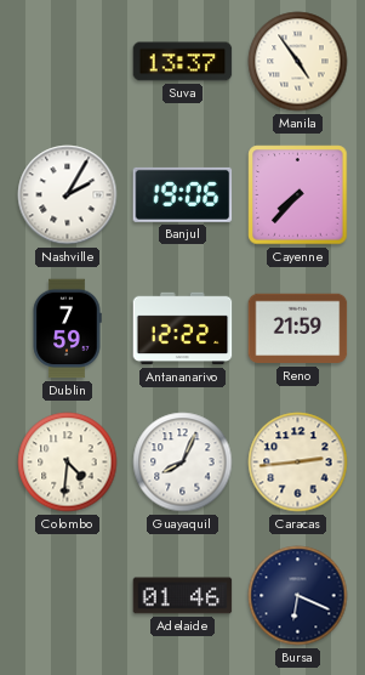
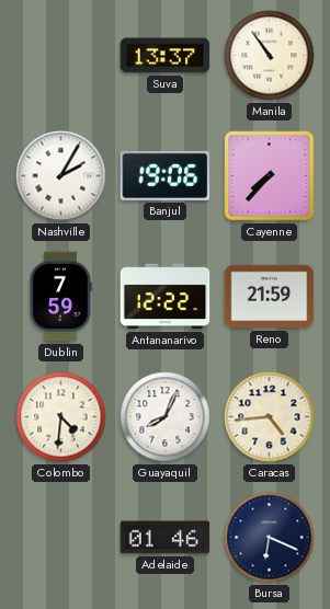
Manila: 4:54 -> 10:54
Caracas: 2:44 -> 4:44
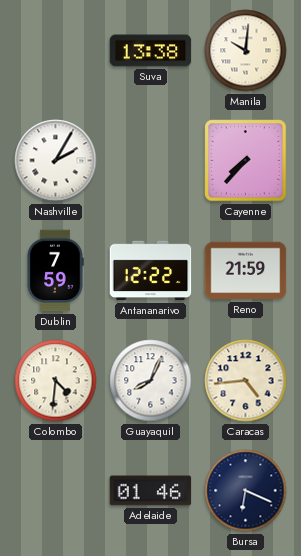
Suva: 13:37 -> 13:38
Manila: 10:54 -> 10:01
Banjul: 19:06 -> none
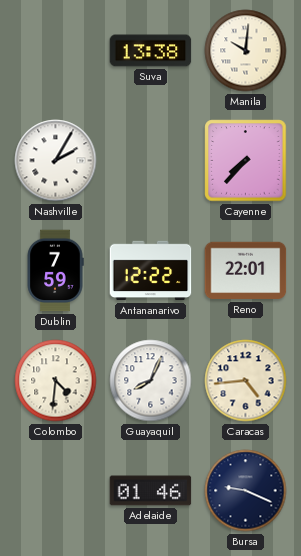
Reno: 21:59 -> 22:01
Bursa: 6:19 -> 9:19
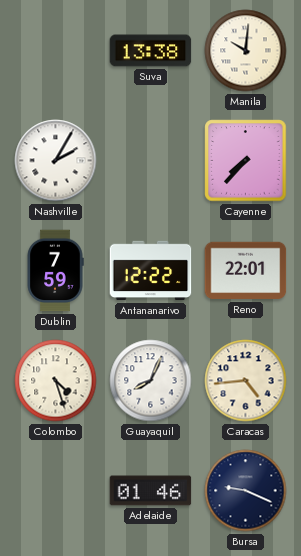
Colombo: 4:31 -> 4:27
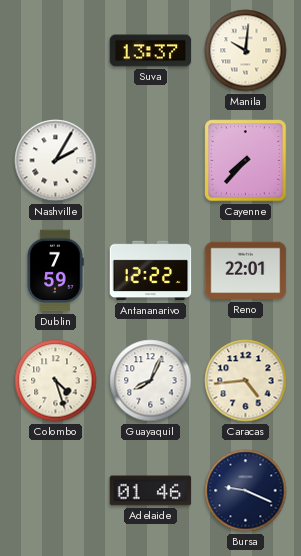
Suva: 13:38 -> 13:37
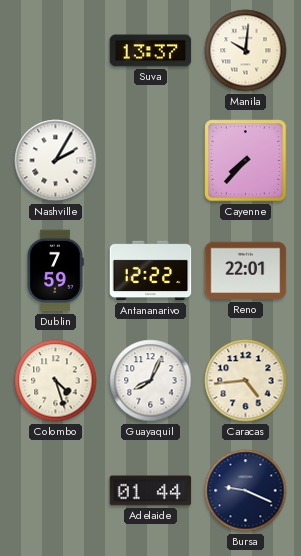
Adelaide: 01:46 -> 01:44
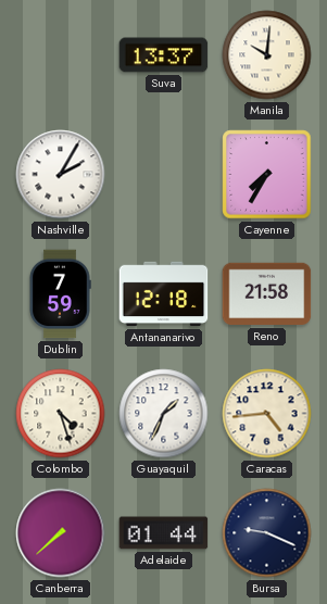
Cayenne: 7:37 -> 7:35
Antananarivo: 12:22 -> 12:18
Reno: 22:01 -> 21:58
Guayaquil: 8:04 -> 1:34
Canberra: none -> 7:38
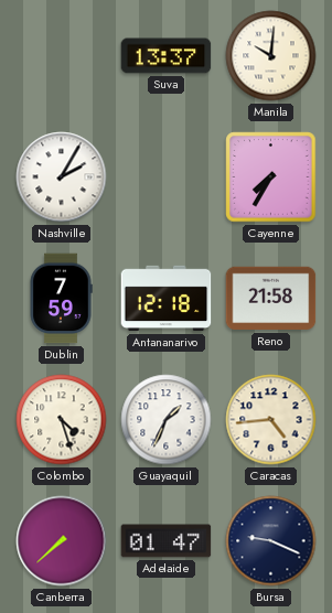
Adelaide: 01:44 -> 01:47
